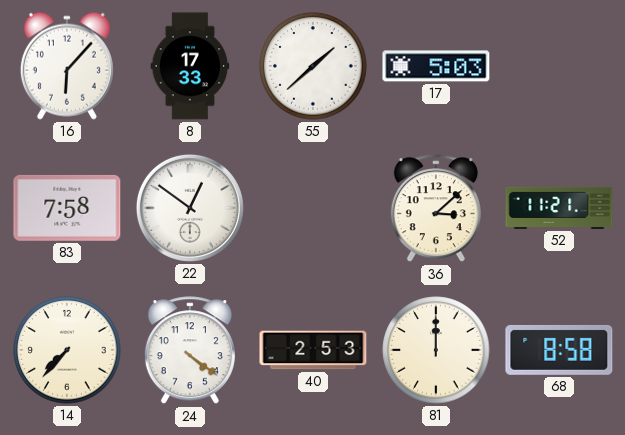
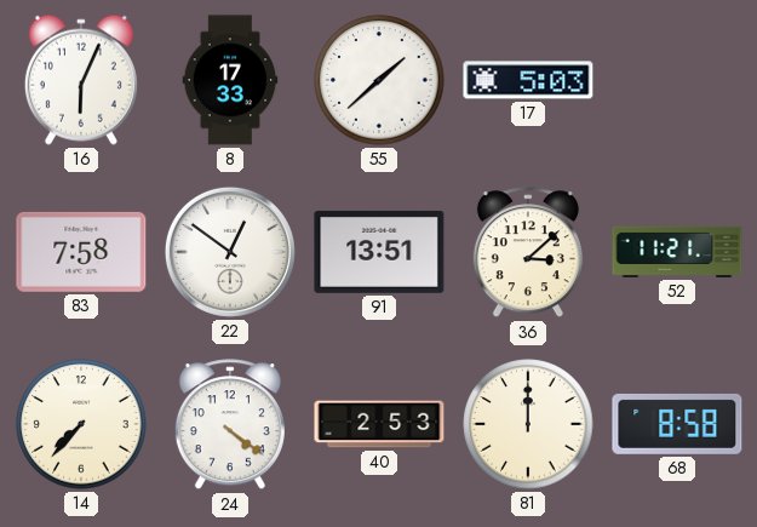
16: 6:07 -> 6:04
91: none -> 13:51
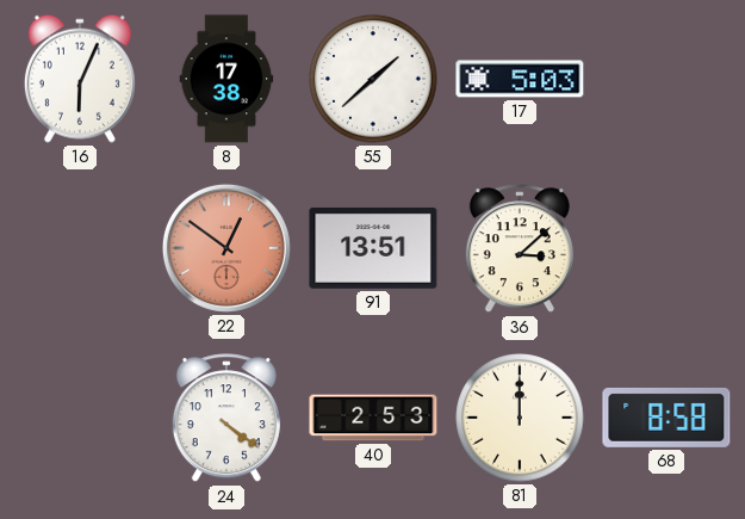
8: 17:33 -> 17:38
83: 7:58 -> none
22 dial: white -> salmon
52: 11:21 -> none
14: 7:37 -> none
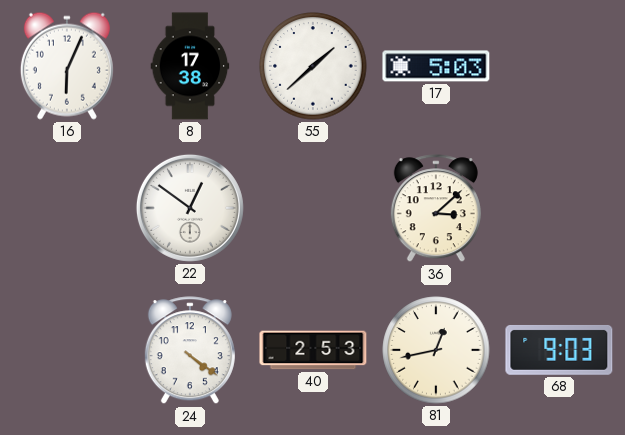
22 dial: salmon -> white
91: 13:51 -> none
81: 12:00 -> 12:43
68: 8:58 -> 9:03
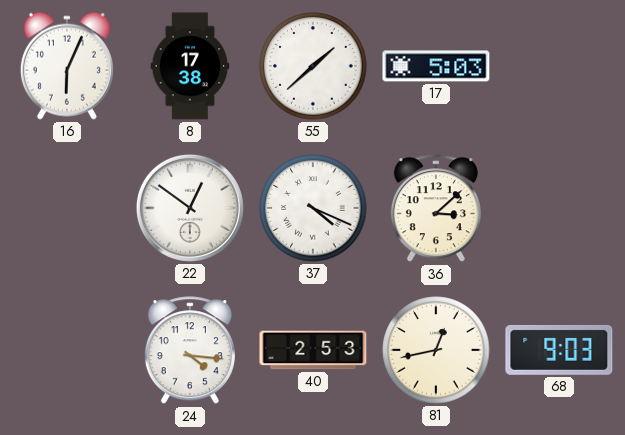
37: none -> 4:19
24: 4:21 -> 4:16
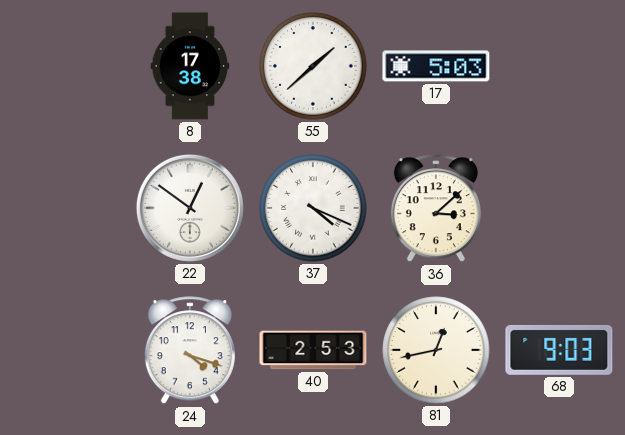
16: 6:04 -> none
24: 4:16 -> 4:18
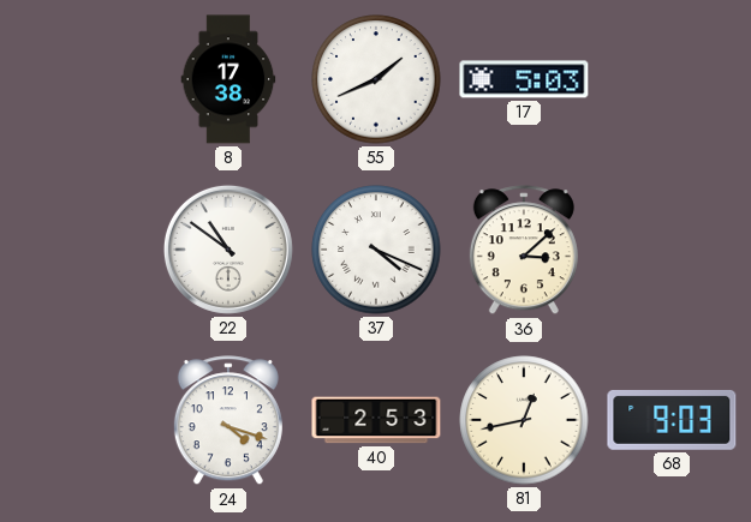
55: 1:38 -> 1:41
22: 12:51 -> 10:51
